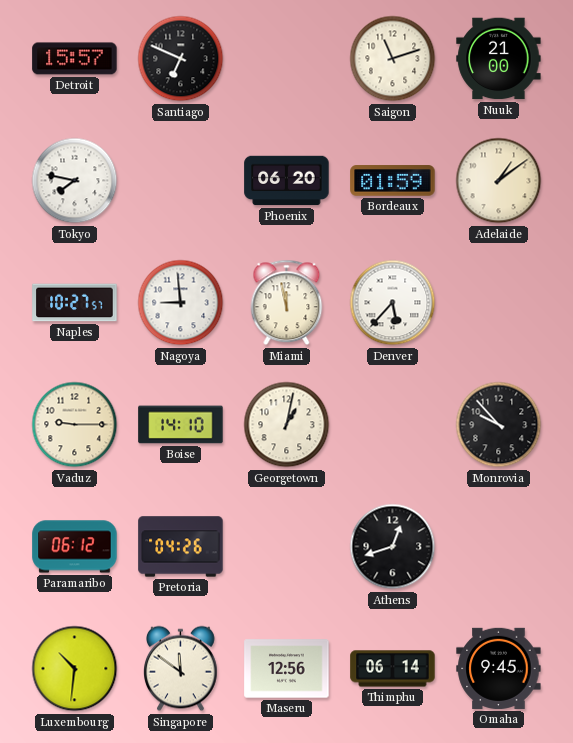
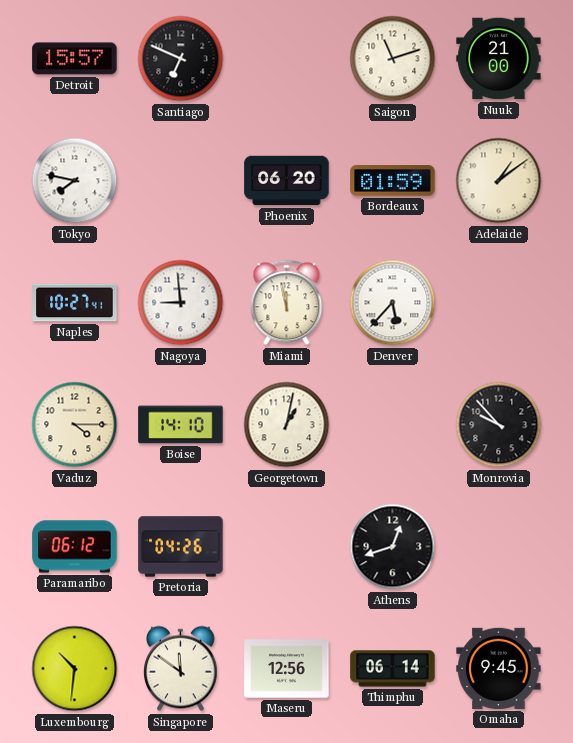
Naples: 10:27:57 -> 10:27:41
Vaduz: 9:15 -> 4:15
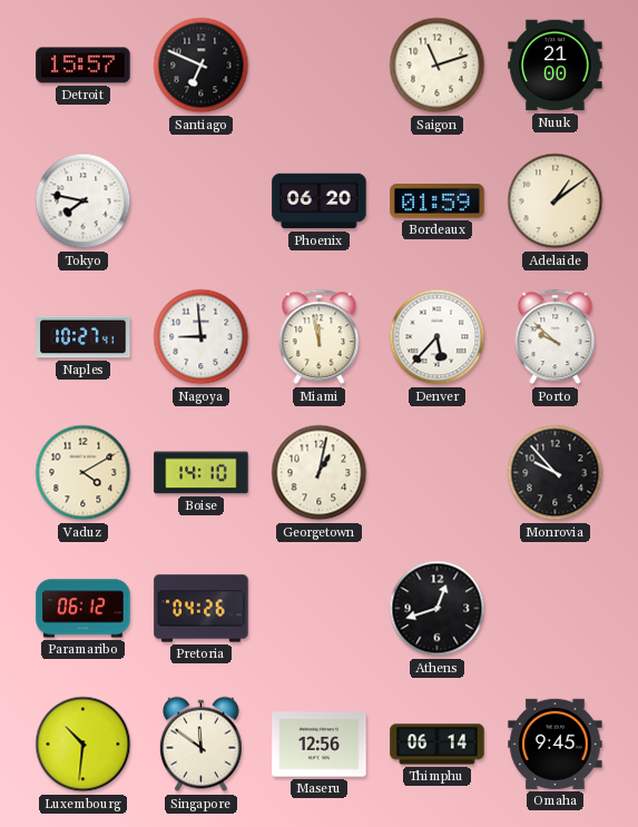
Porto: none -> 9:52
Vaduz: 4:15 -> 4:10
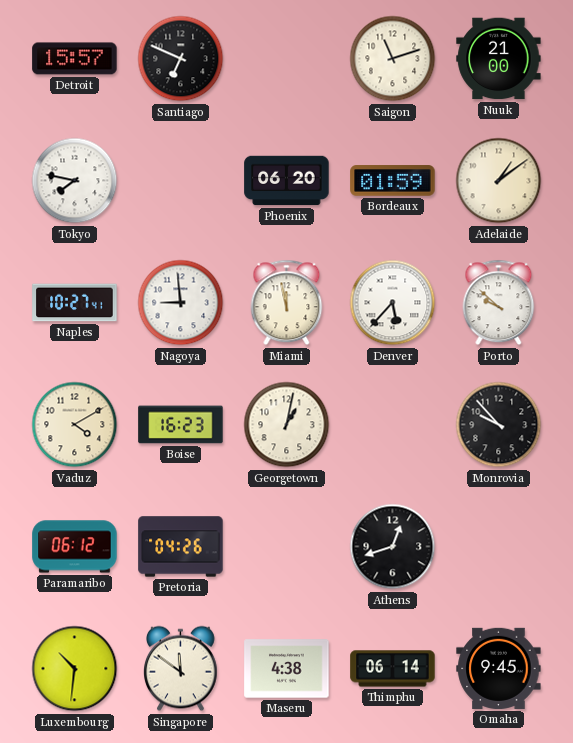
Boise: 14:10 -> 16:23
Maseru: 12:56 -> 4:38
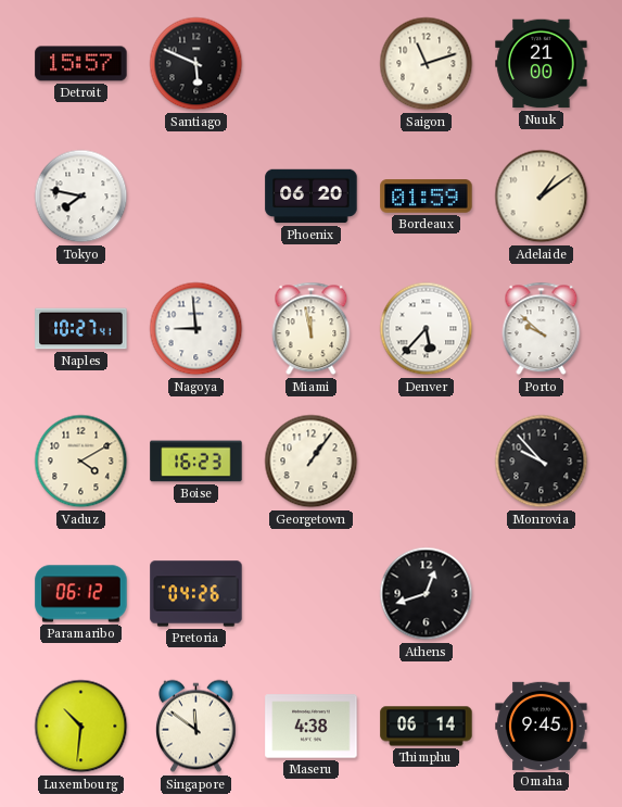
Santiago: 6:49 -> 5:49
Georgetown: 1:02 -> 1:06
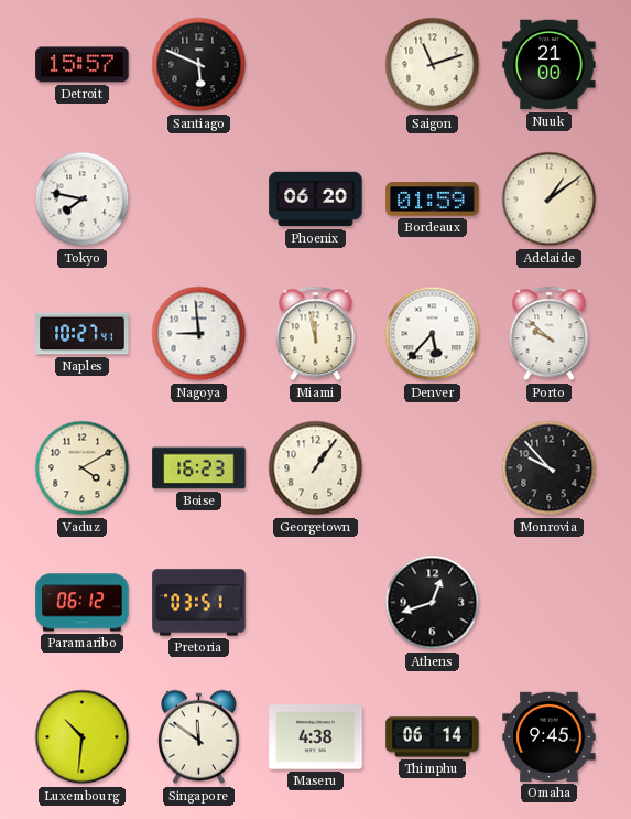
Pretoria: 04:26 -> 03:51
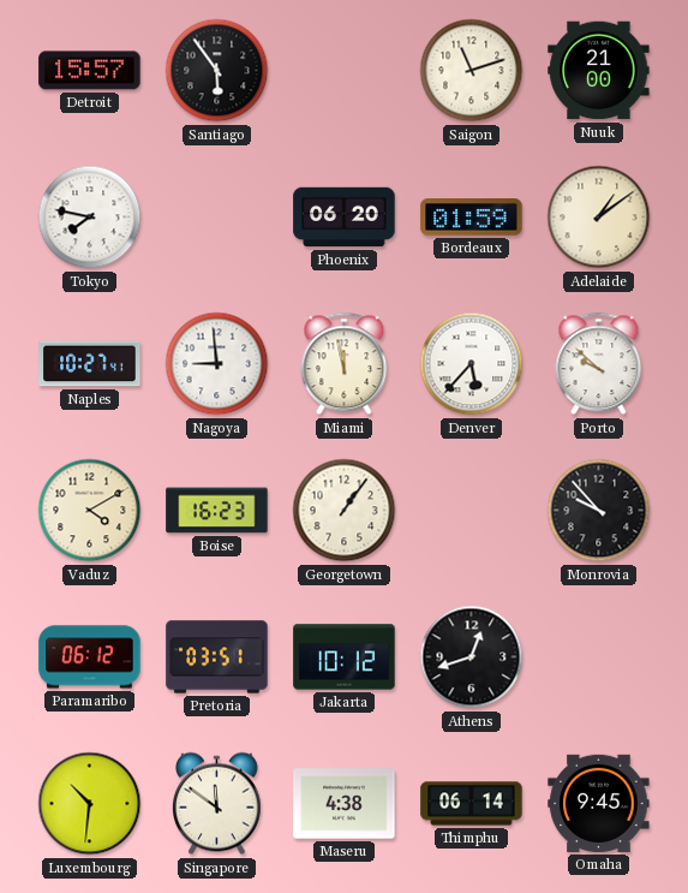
Santiago: 5:49 -> 5:54
Jakarta: none -> 10:12
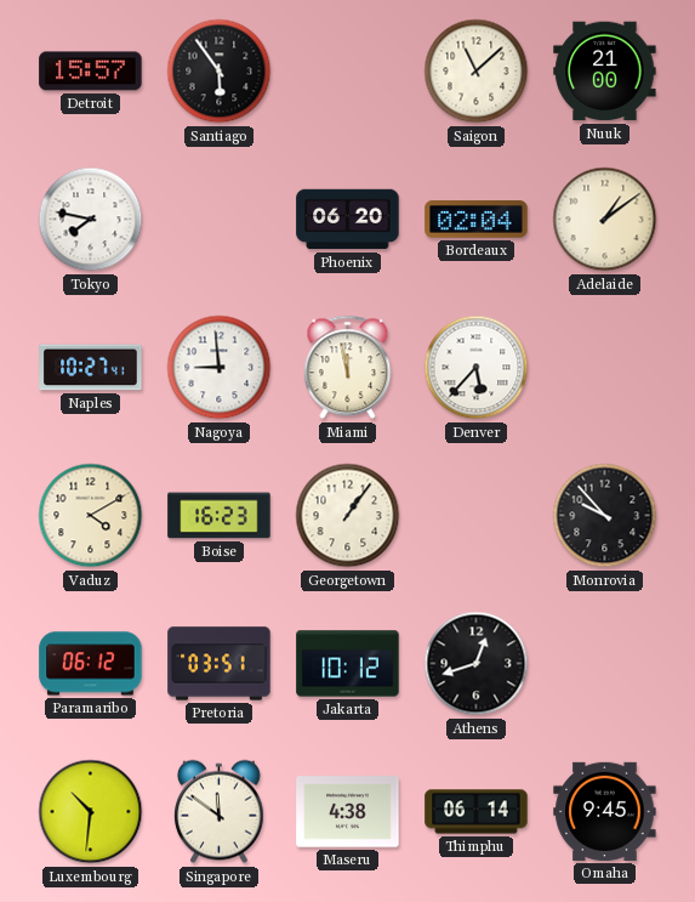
Saigon: 11:12 -> 11:08
Bordeaux: 01:59 -> 02:04
Porto: 9:52 -> none
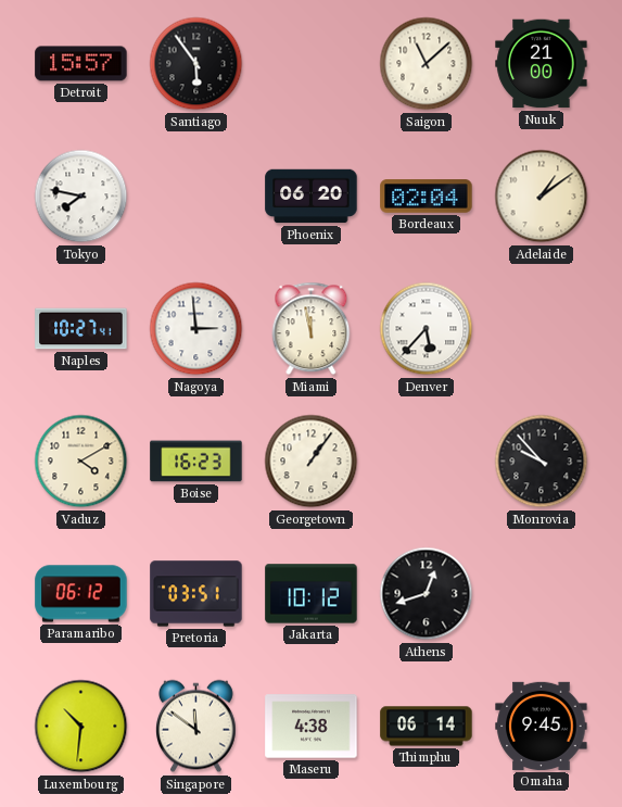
Nagoya: 8:59 -> 2:59
